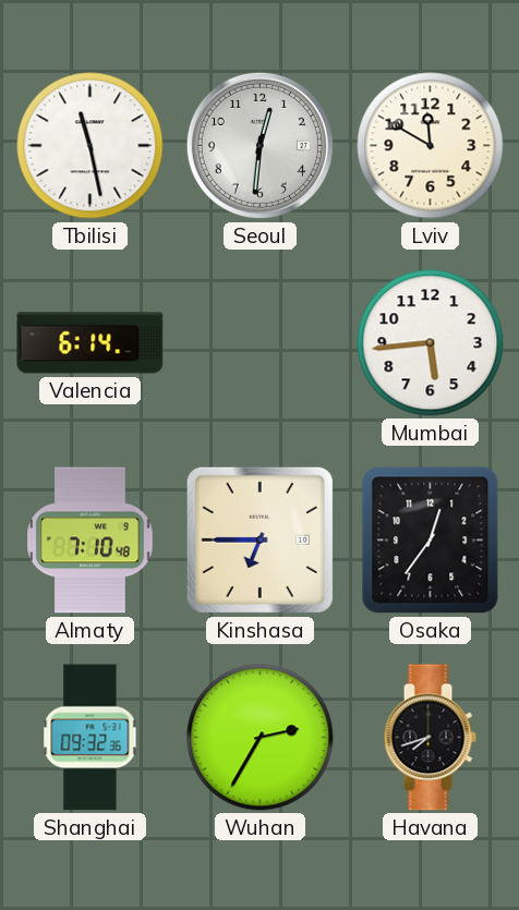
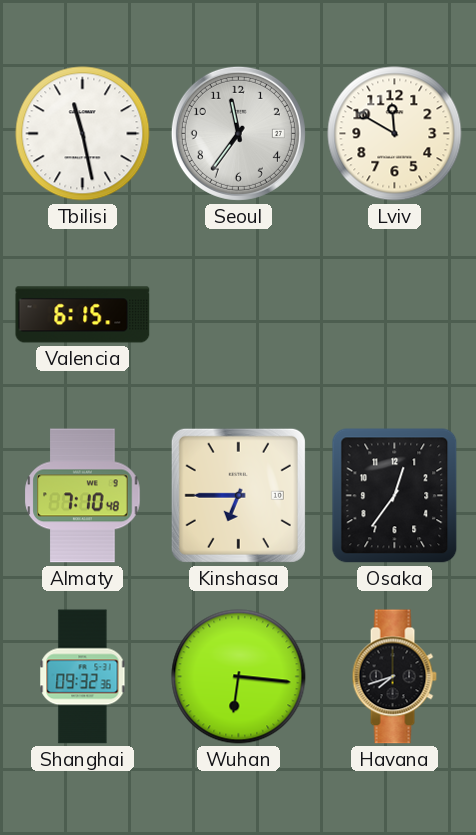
Seoul: 12:31 -> 11:36
Valencia: 6:14 -> 6:15
Mumbai: 5:44 -> none
Wuhan: 2:35 -> 6:16
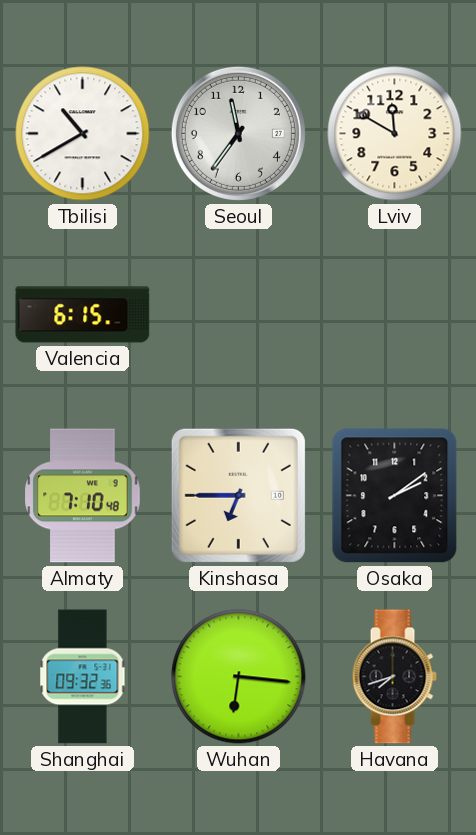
Tbilisi: 11:28 -> 10:40
Osaka: 12:36 -> 2:09
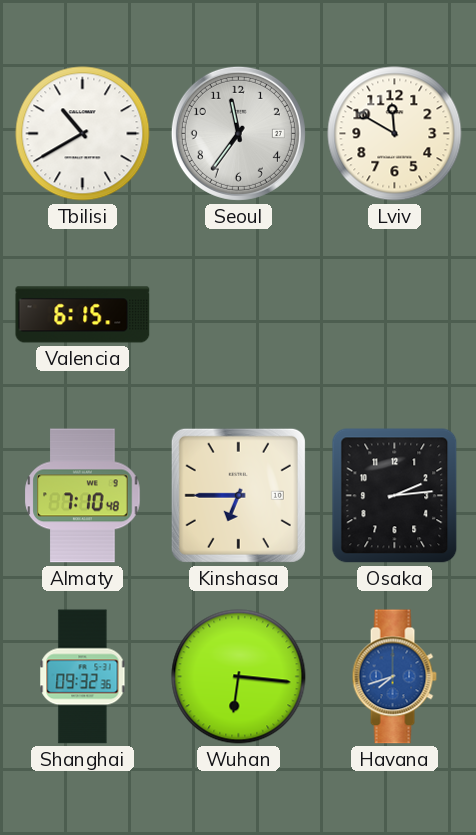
Osaka: 2:09 -> 2:14
Havana dial: black -> blue
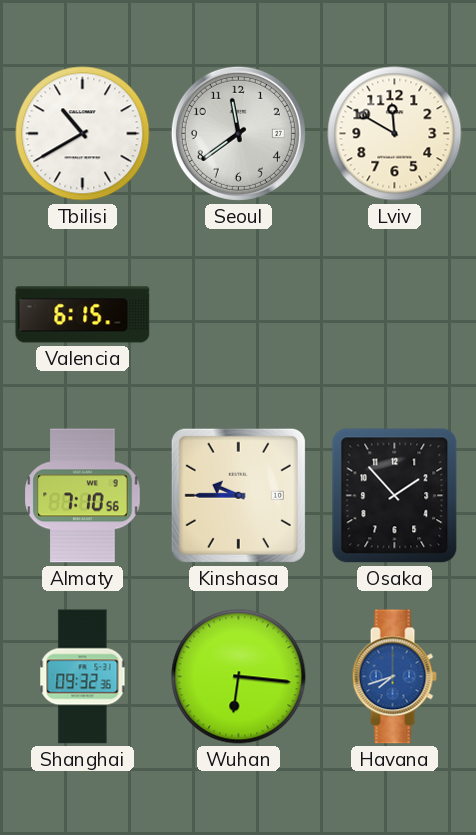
Seoul: 11:36 -> 11:39
Almaty: 7:10:48 -> 7:10:56
Kinshasa: 6:45 -> 9:45
Osaka: 2:14 -> 1:53
